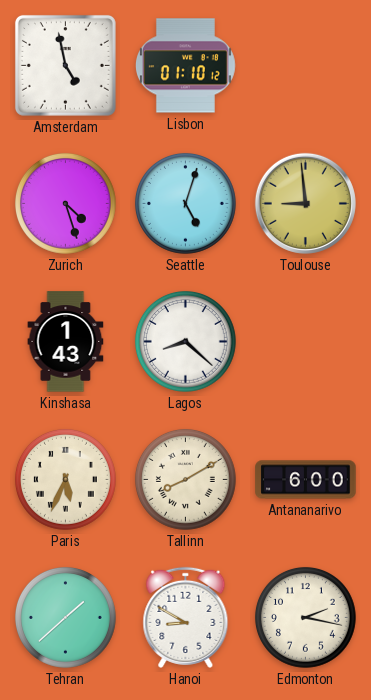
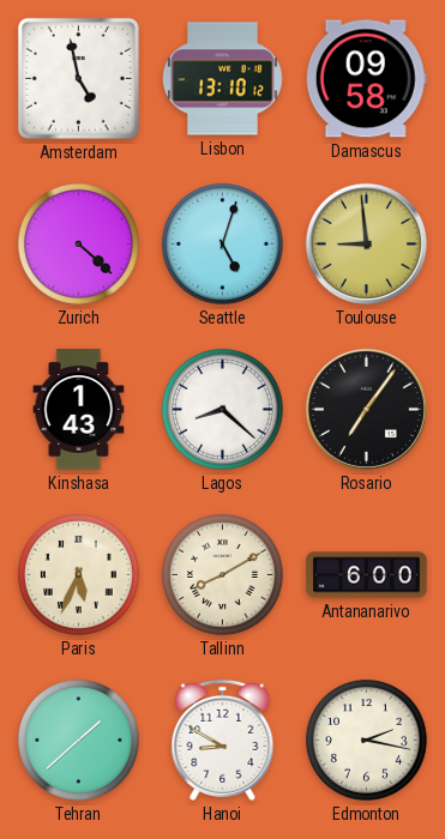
Lisbon: 01:10 -> 13:10
Damascus: none -> 09:58
Zurich: 4:27 -> 4:22
Rosario: none -> 7:06
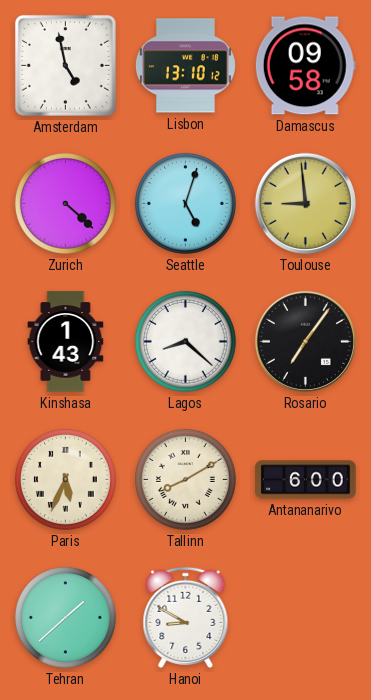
Edmonton: 2:17 -> none
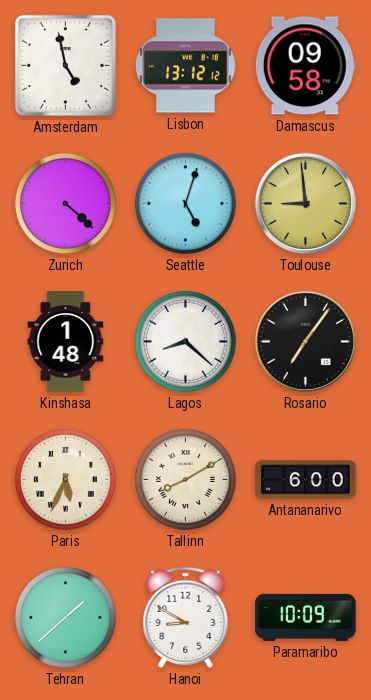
Lisbon: 13:10 -> 13:12
Kinshasa: 1:43 -> 1:48
Paramaribo: none -> 10:09
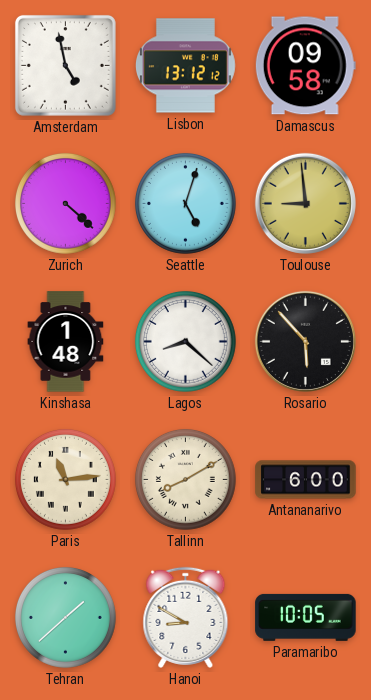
Rosario: 7:06 -> 5:53
Paris: 5:34 -> 11:14
Paramaribo: 10:09 -> 10:05
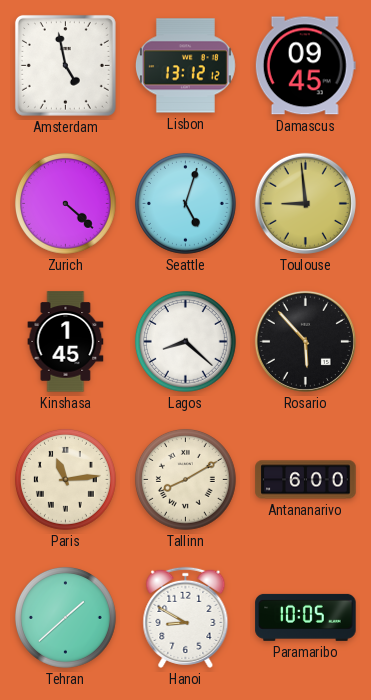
Damascus: 09:58 -> 09:45
Kinshasa: 1:48 -> 1:45
